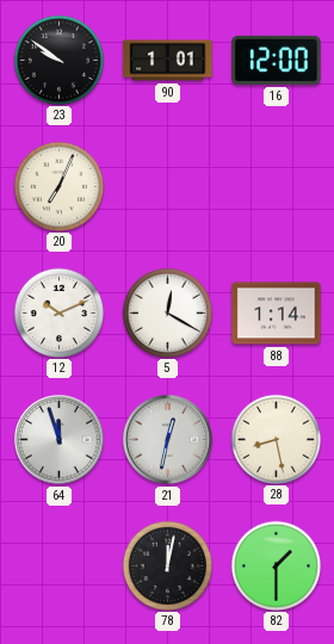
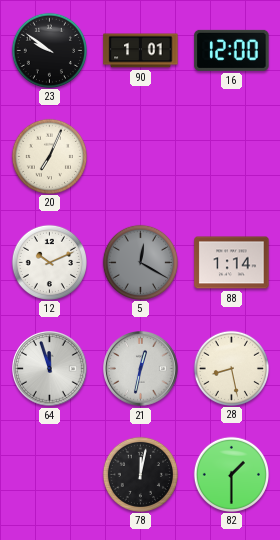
5 dial: white -> grey
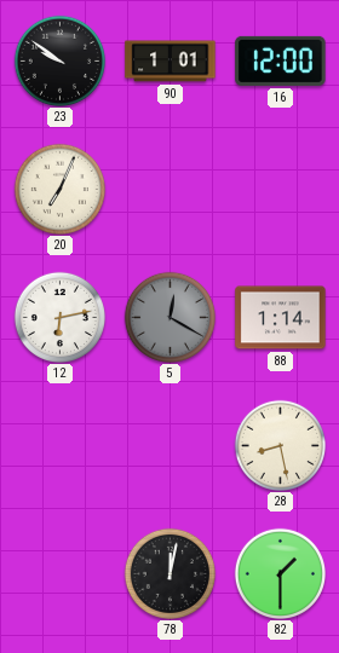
12: 10:11 -> 6:13
64: 11:57 -> none
21: 12:32 -> none
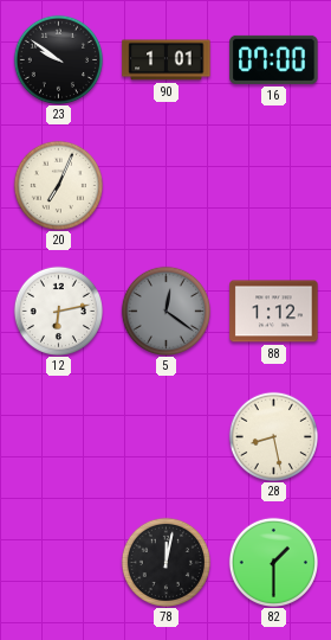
16: 12:00 -> 07:00
5: 12:20 -> 12:21
88: 1:14 -> 1:12
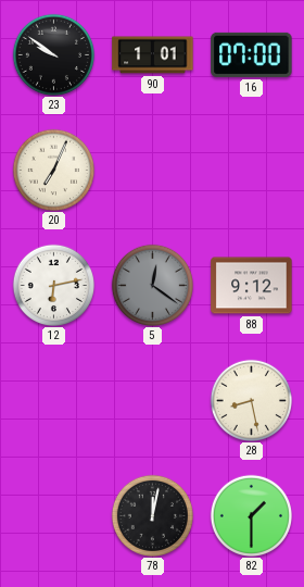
88: 1:12 -> 9:12
